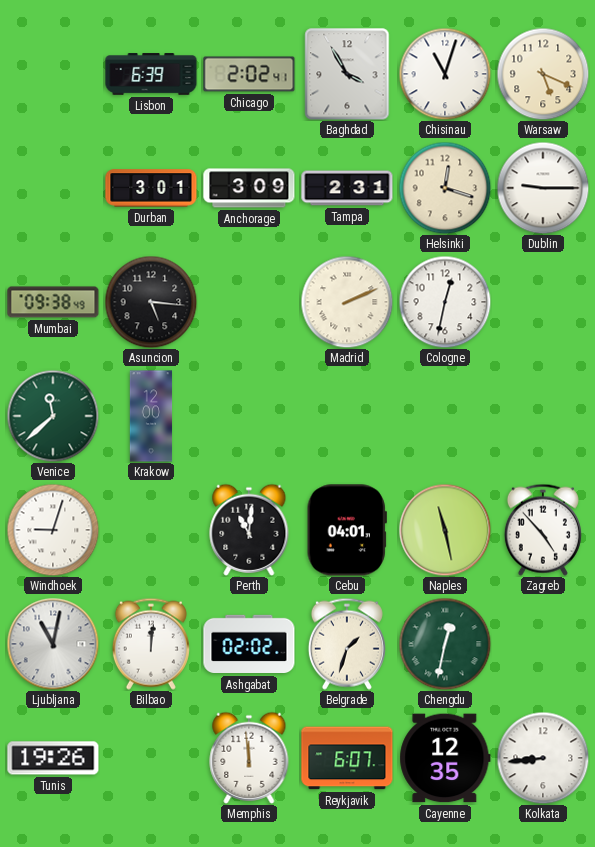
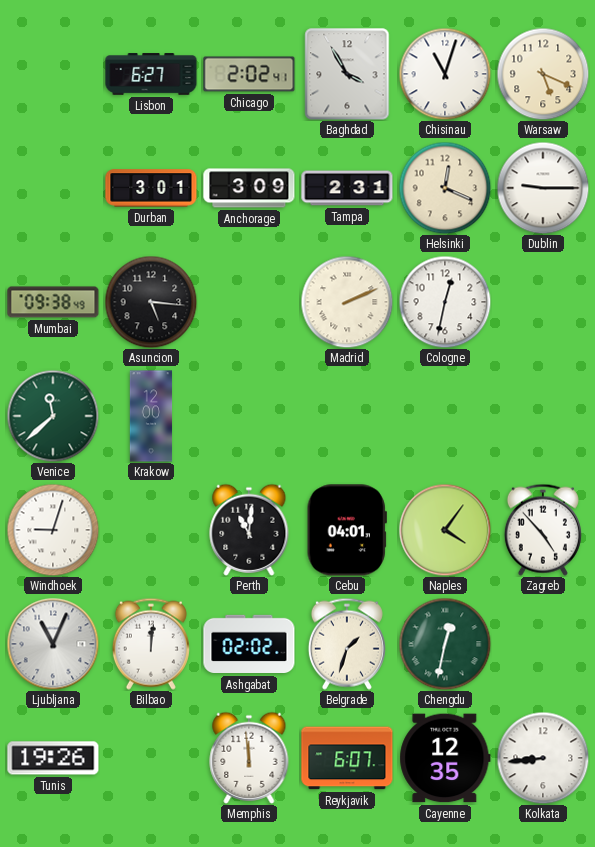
Lisbon: 6:39 -> 6:27
Helsinki: 12:18 -> 12:19
Naples: 11:28 -> 4:06
Ljubljana: 11:02 -> 11:04
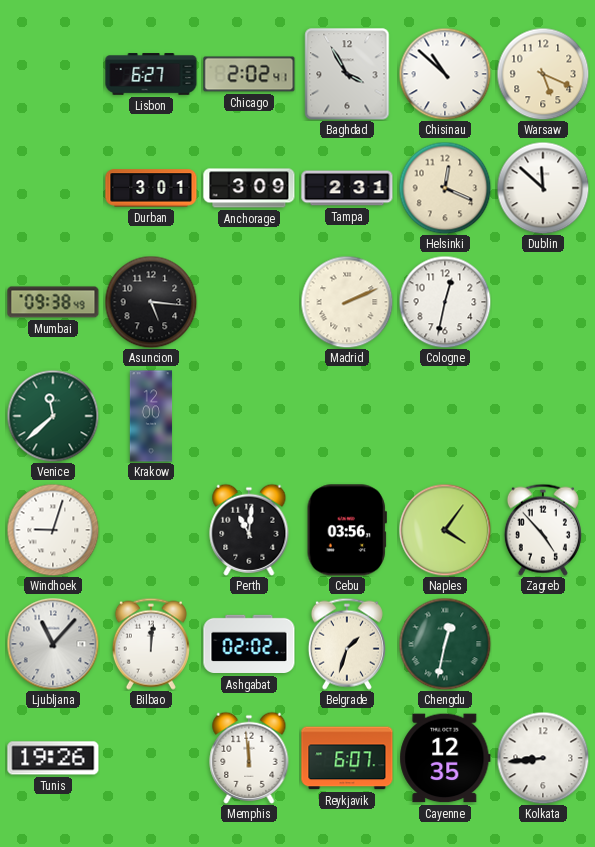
Chisinau: 11:03 -> 10:52
Dublin: 9:15 -> 11:52
Cebu: 04:01 -> 03:56
Ljubljana: 11:04 -> 11:07
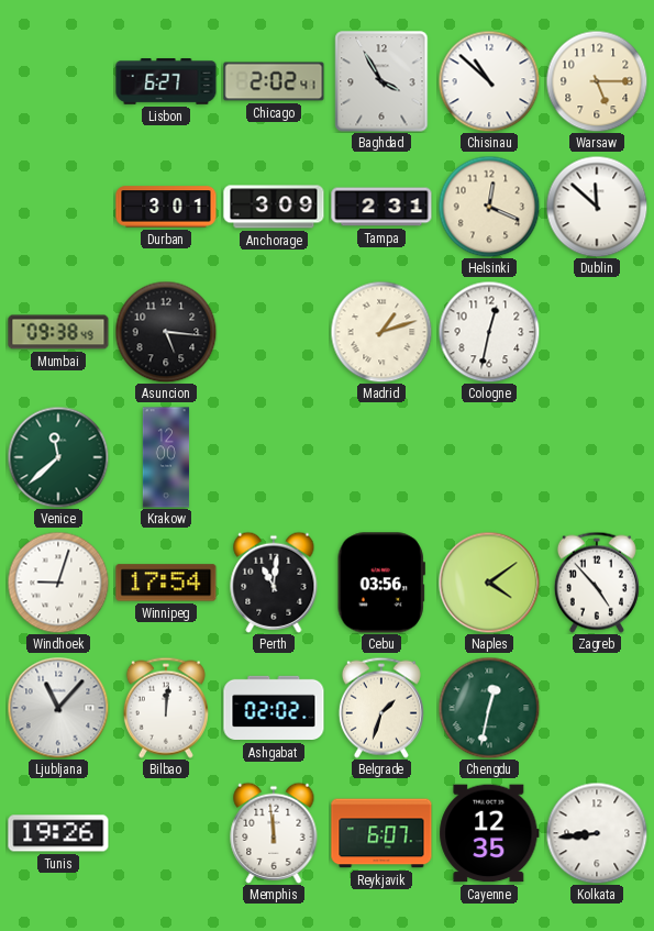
Warsaw: 5:19 -> 5:15
Madrid: 2:11 -> 1:12
Winnipeg: none -> 17:54
Naples: 4:06 -> 4:09
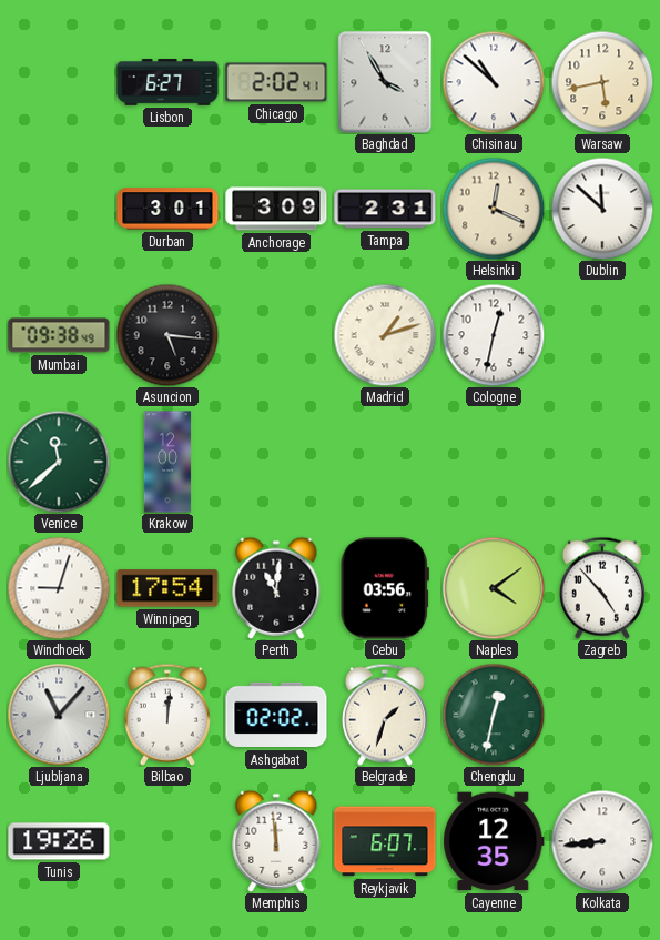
Warsaw: 5:15 -> 5:43
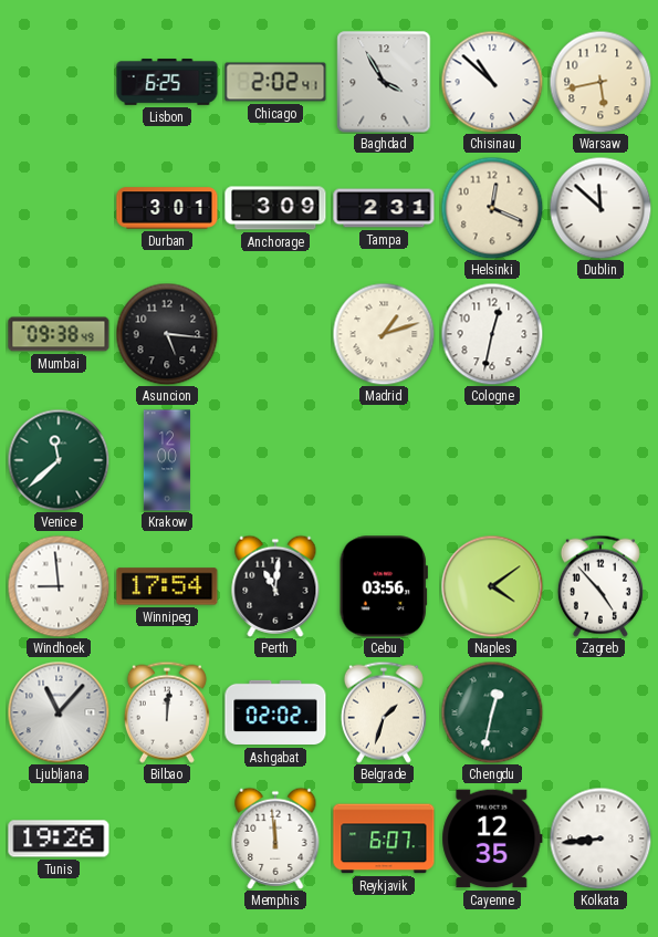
Lisbon: 6:27 -> 6:25
Windhoek: 9:03 -> 8:59
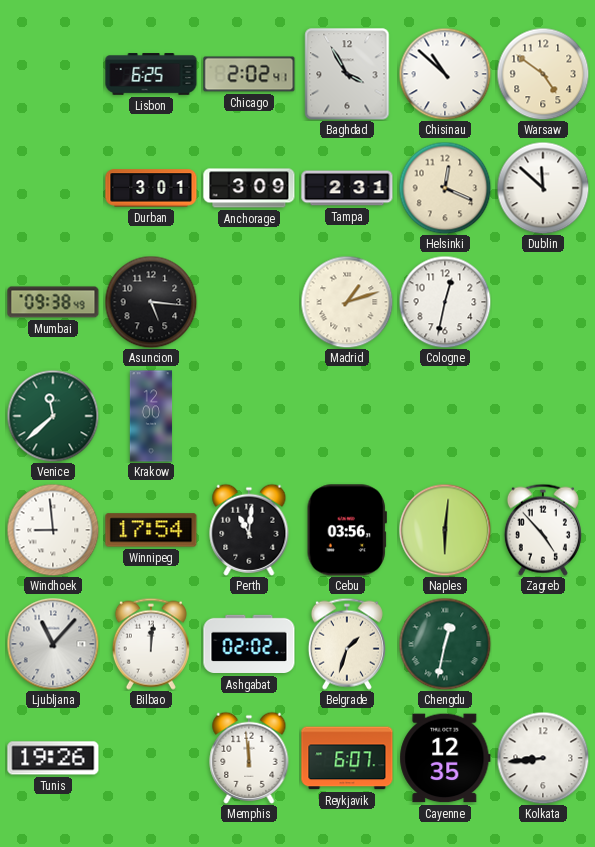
Warsaw: 5:43 -> 4:51
Naples: 4:09 -> 6:01
